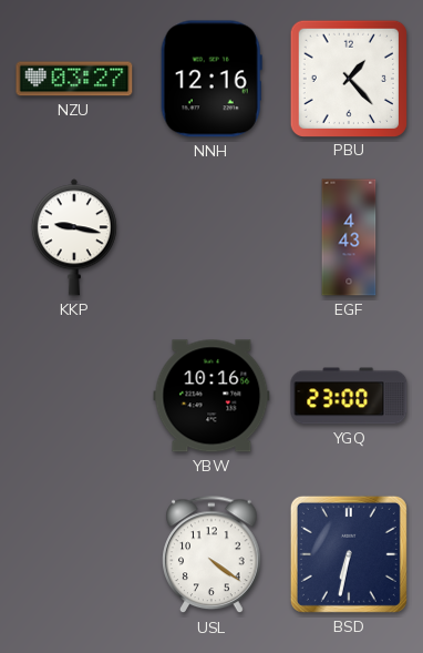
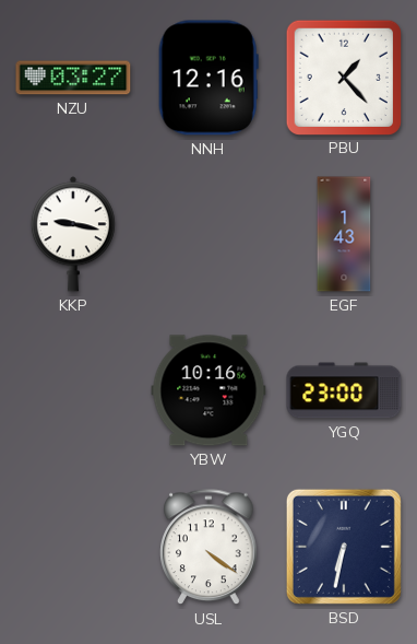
EGF: 4:43 -> 1:43
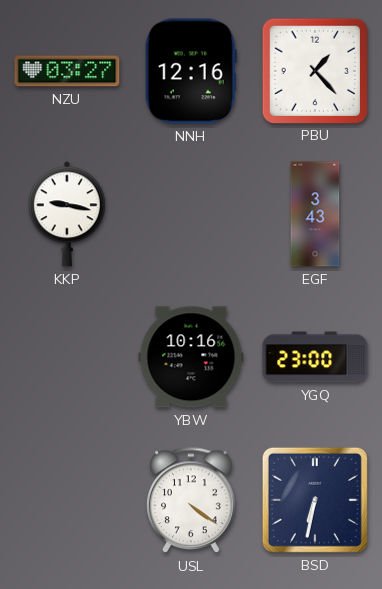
EGF: 1:43 -> 3:43
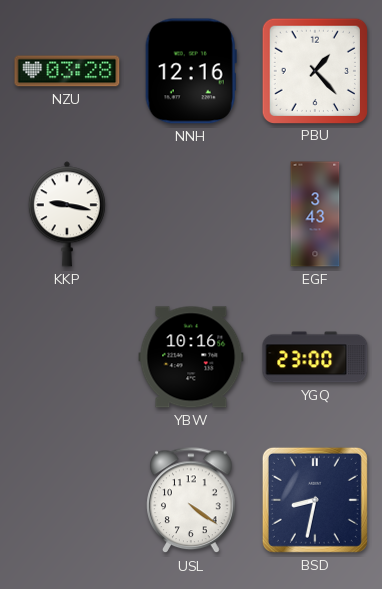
NZU: 03:27 -> 03:28
BSD: 6:32 -> 8:32
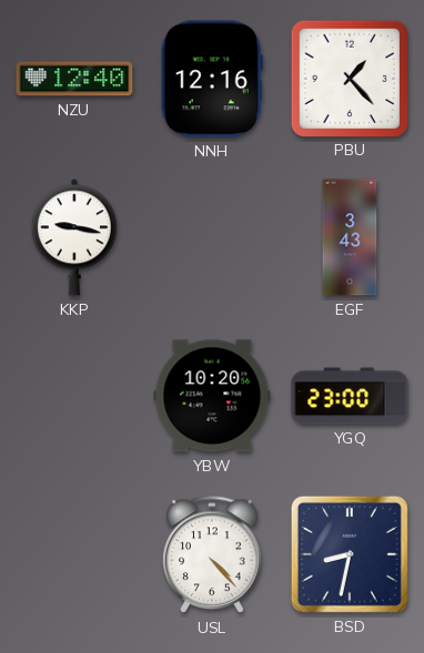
NZU: 03:28 -> 12:40
YBW: 10:16 -> 10:20
USL: 4:21 -> 4:23
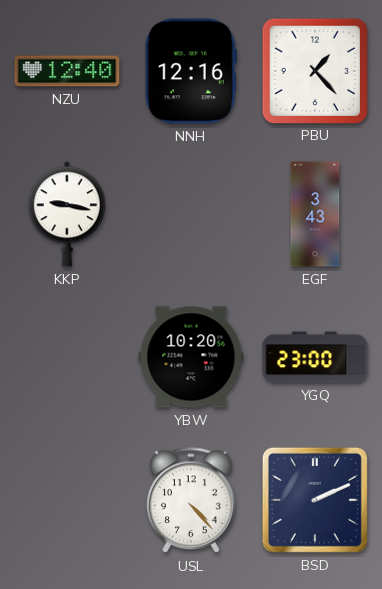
BSD: 8:32 -> 2:11
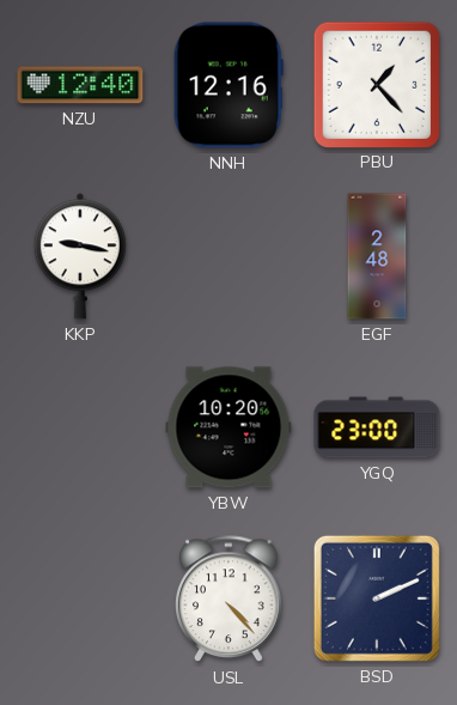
EGF: 3:43 -> 2:48
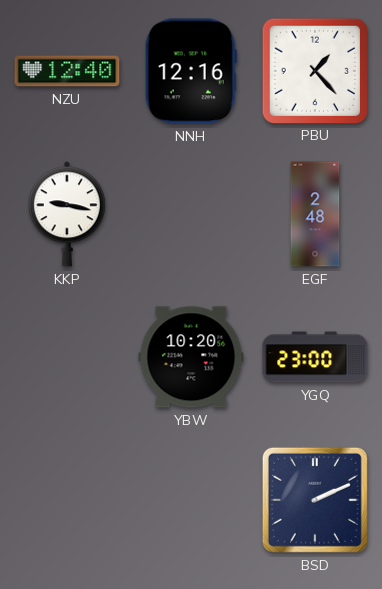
USL: 4:23 -> none
